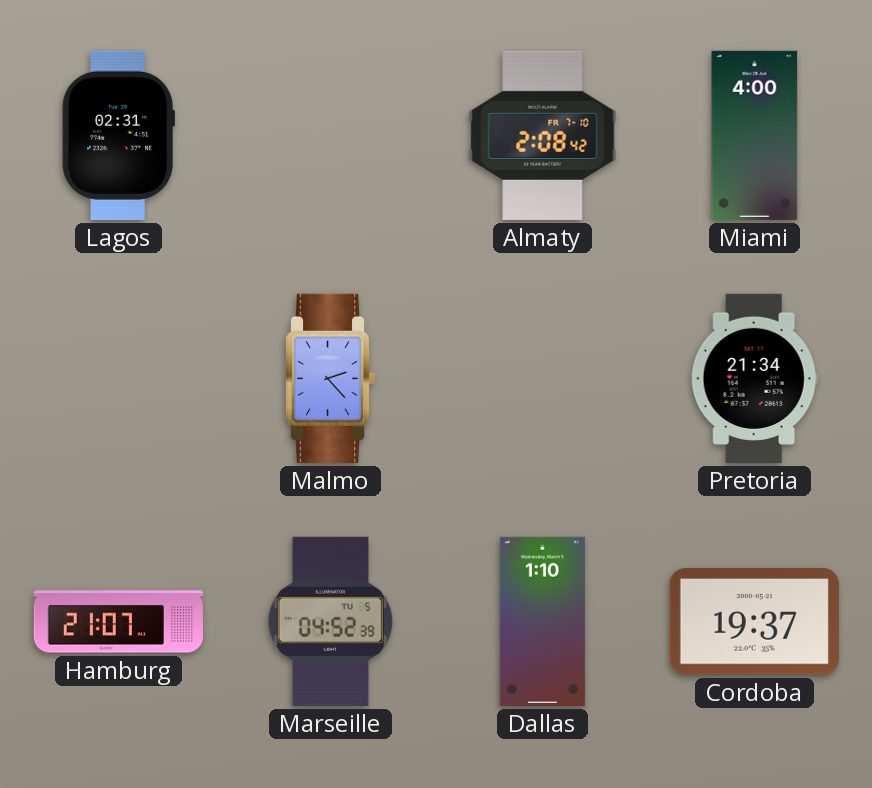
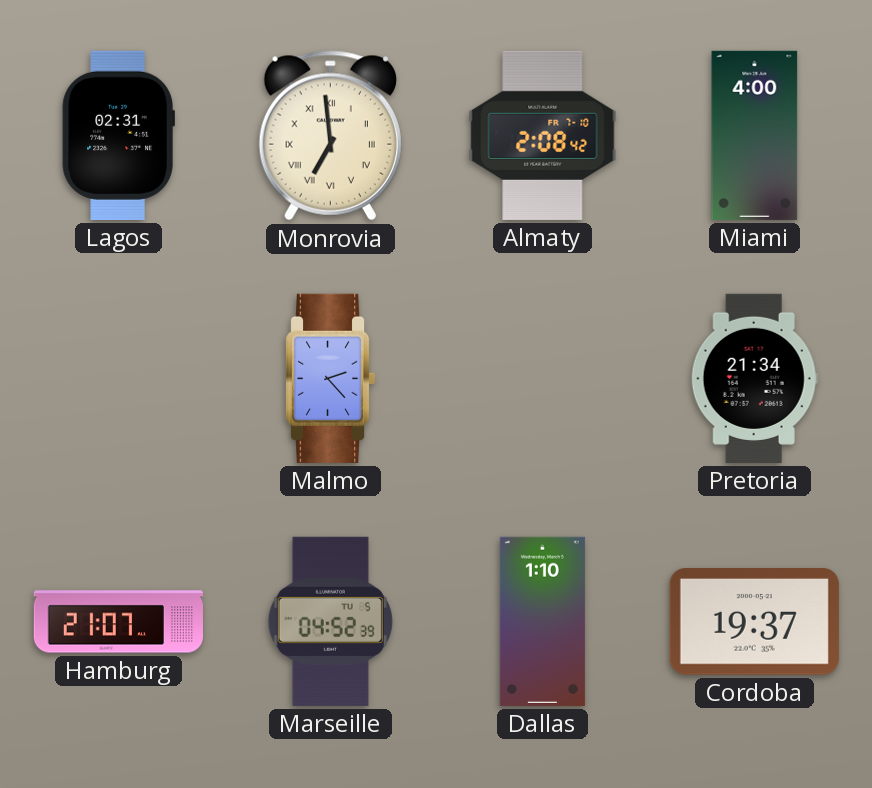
Monrovia: none -> 6:59
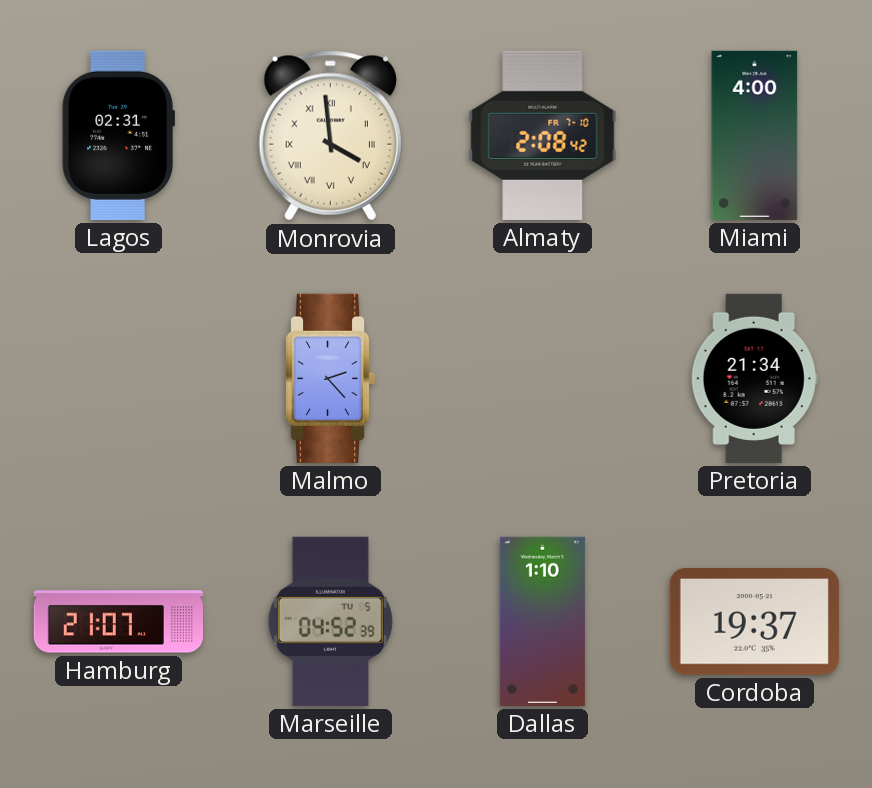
Monrovia: 6:59 -> 3:59
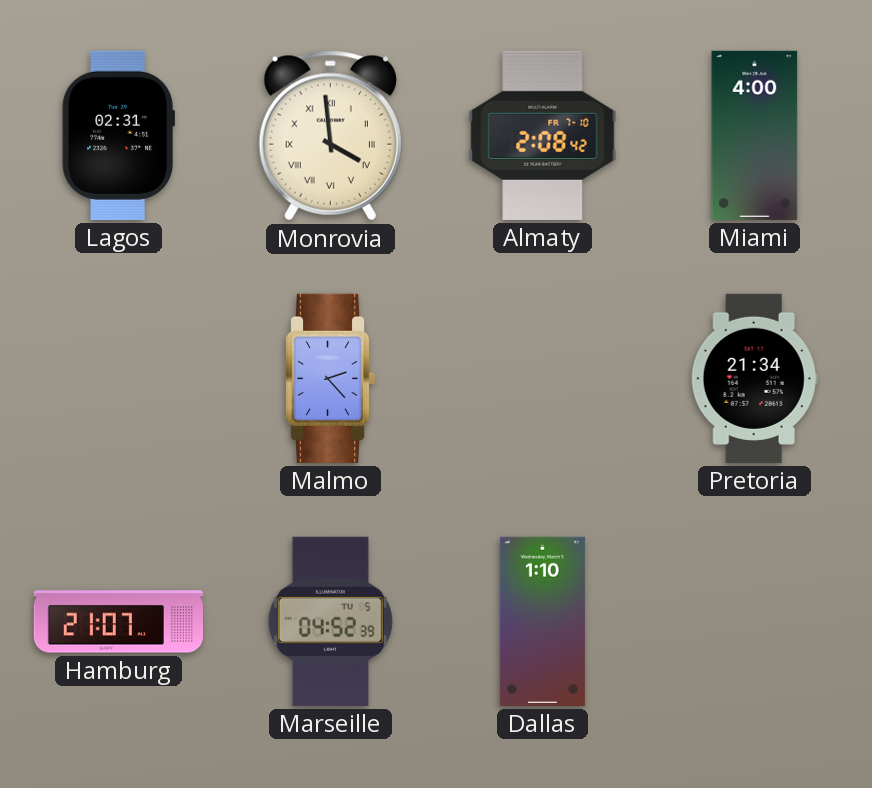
Cordoba: 19:37 -> none
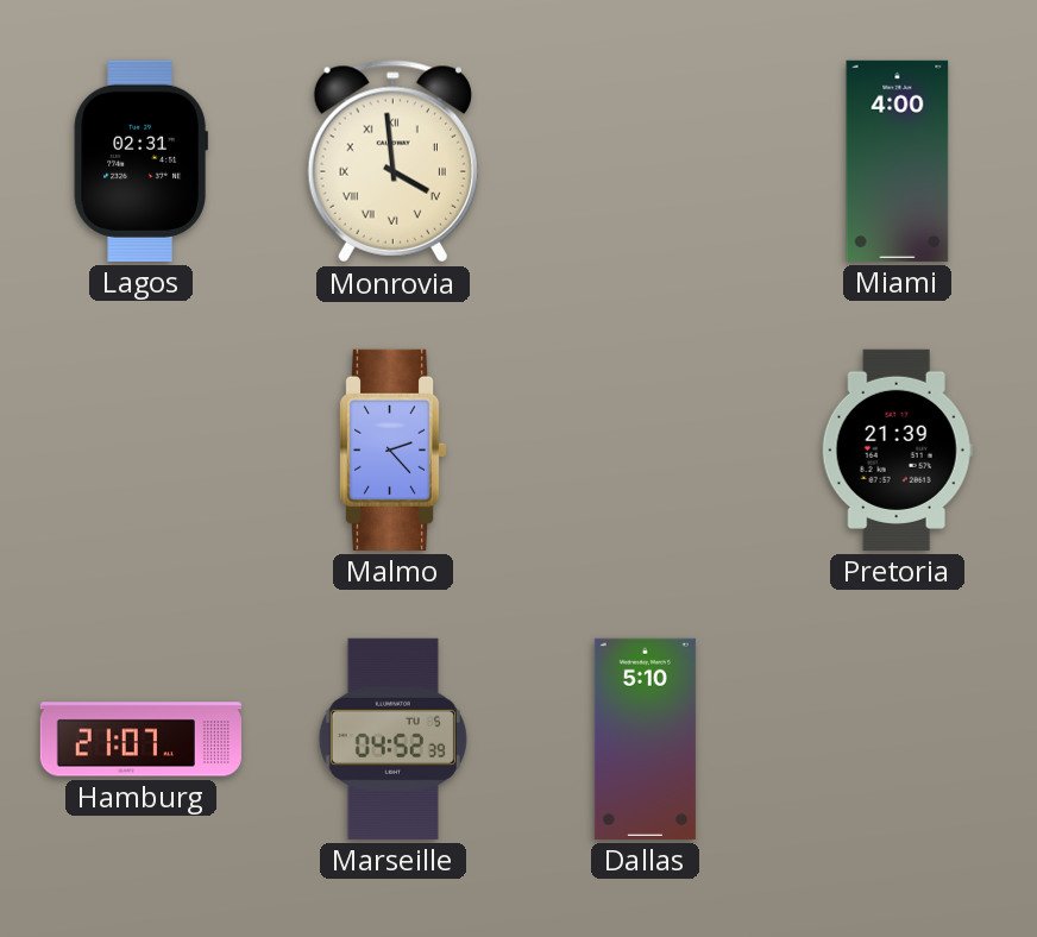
Almaty: 2:08 -> none
Pretoria: 21:34 -> 21:39
Dallas: 1:10 -> 5:10
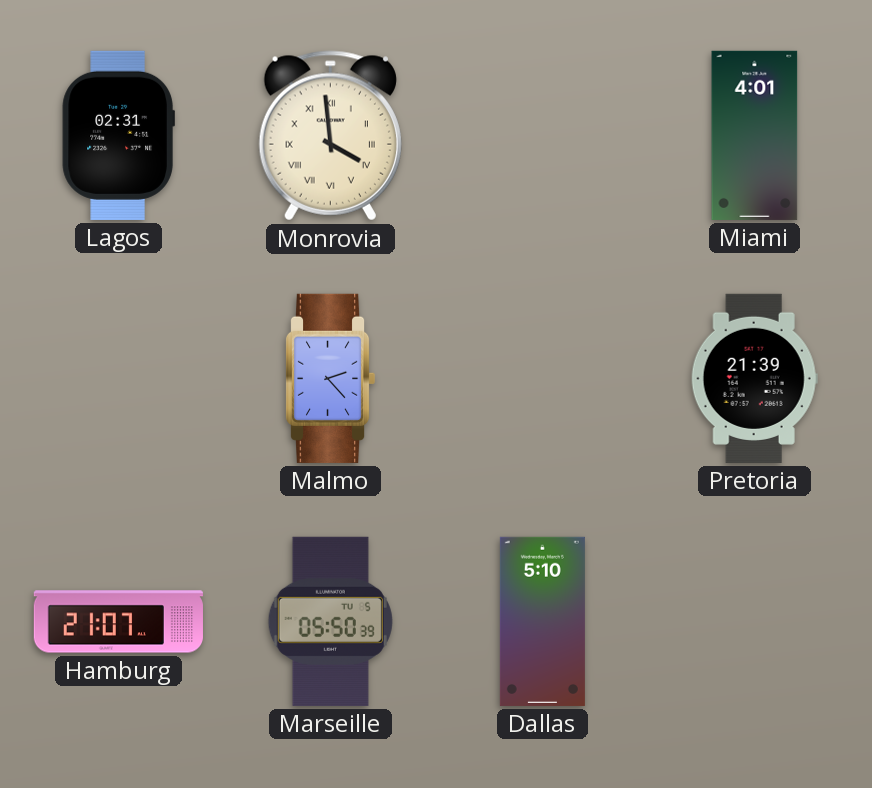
Miami: 4:00 -> 4:01
Marseille: 04:52 -> 05:50
